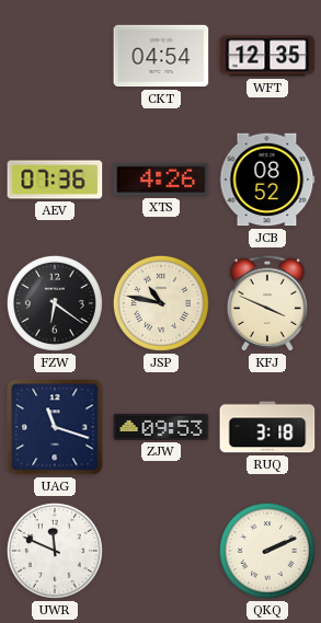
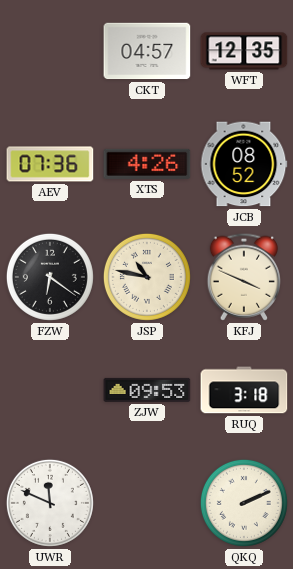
CKT: 04:54 -> 04:57
UAG: 11:18 -> none
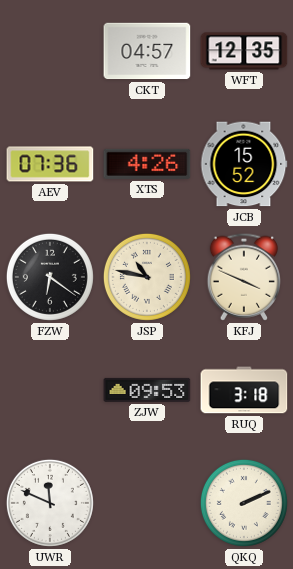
JCB: 08:52 -> 15:52
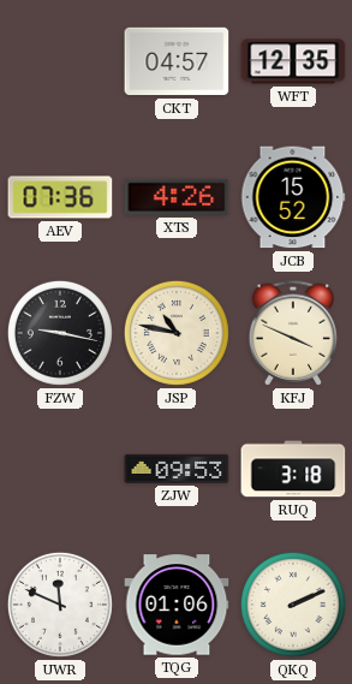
FZW: 6:21 -> 9:17
TQG: none -> 01:06
